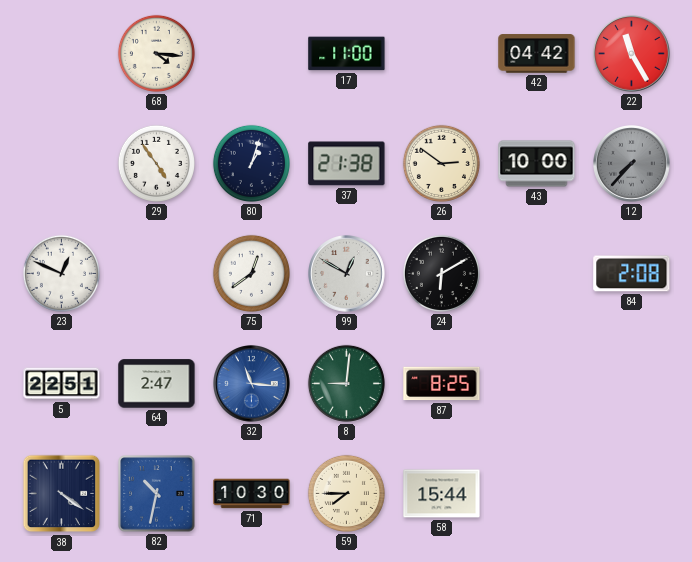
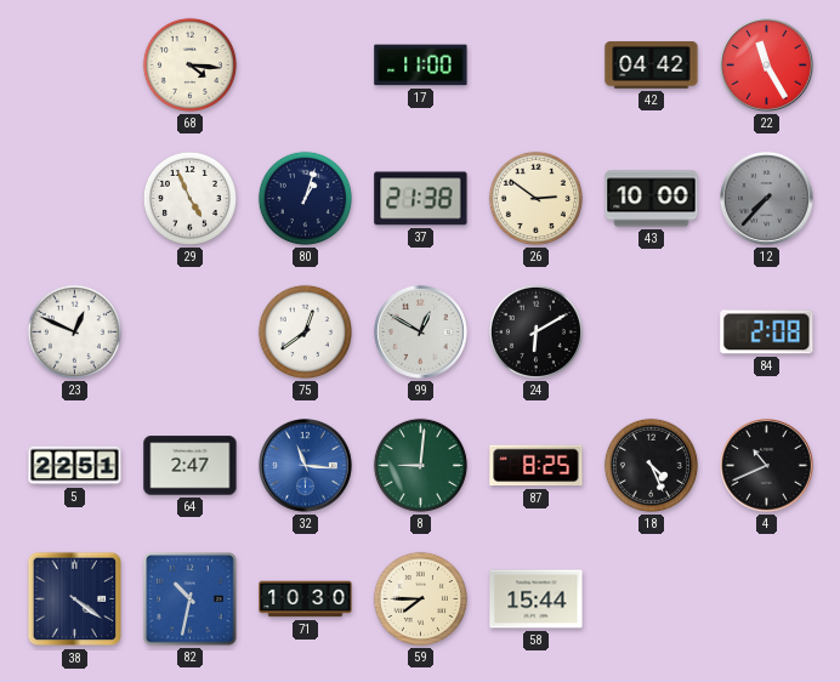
29: 4:54 -> 4:56
18: none -> 4:26
4: none -> 10:41
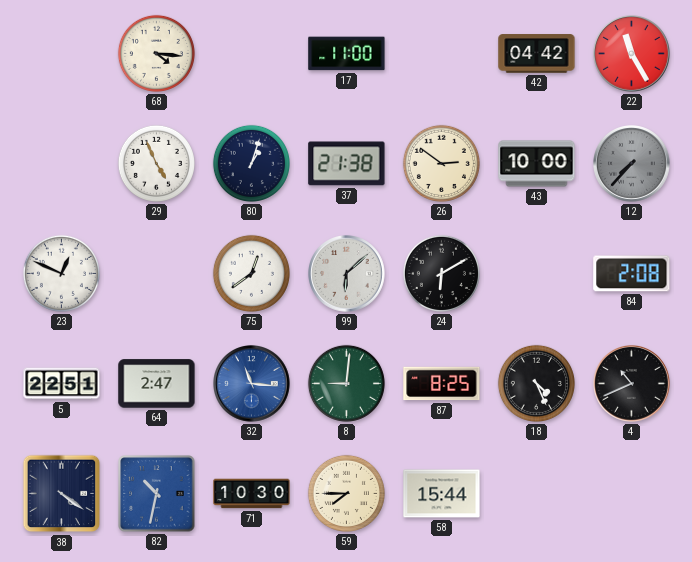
99: 12:50 -> 6:08
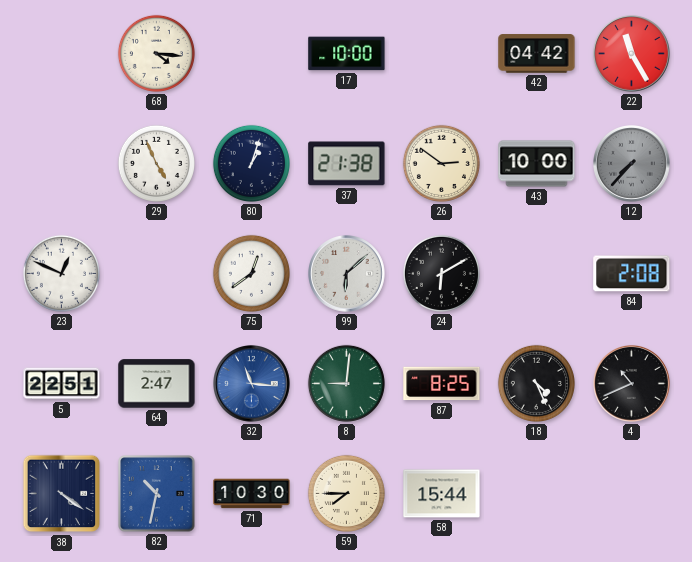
17: 11:00 -> 10:00
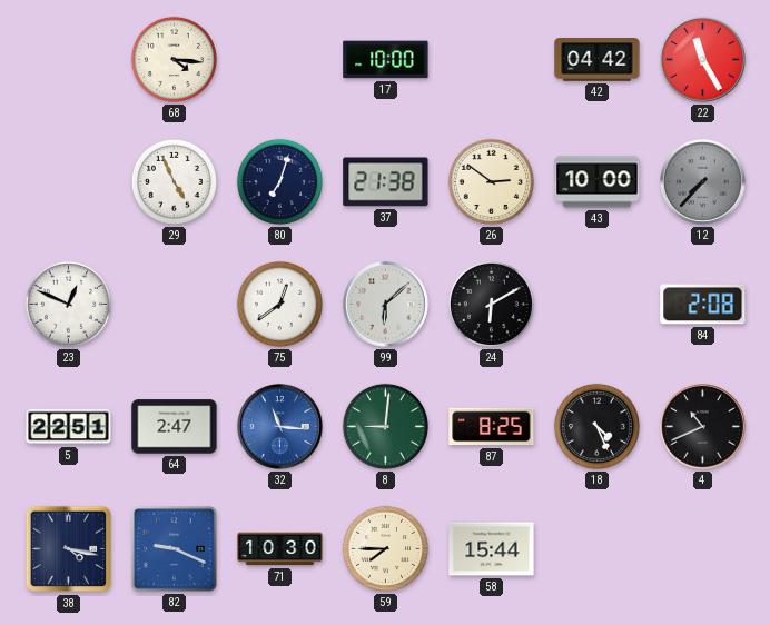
80: 1:03 -> 7:03
38: 4:21 -> 4:17
82: 10:32 -> 9:19
